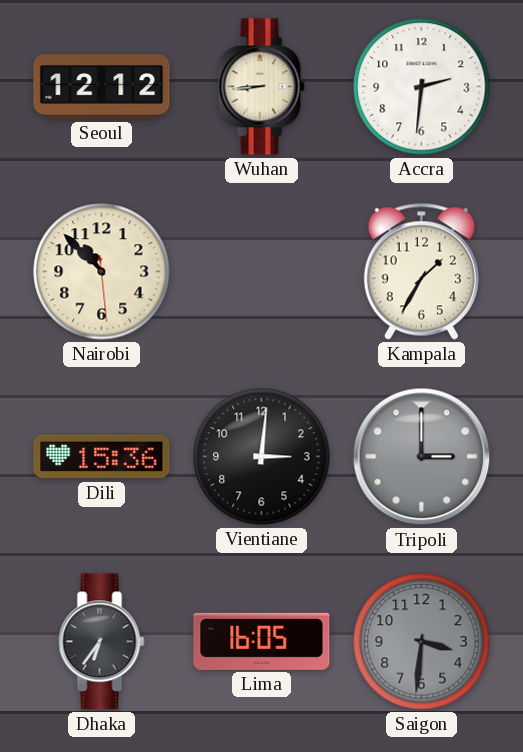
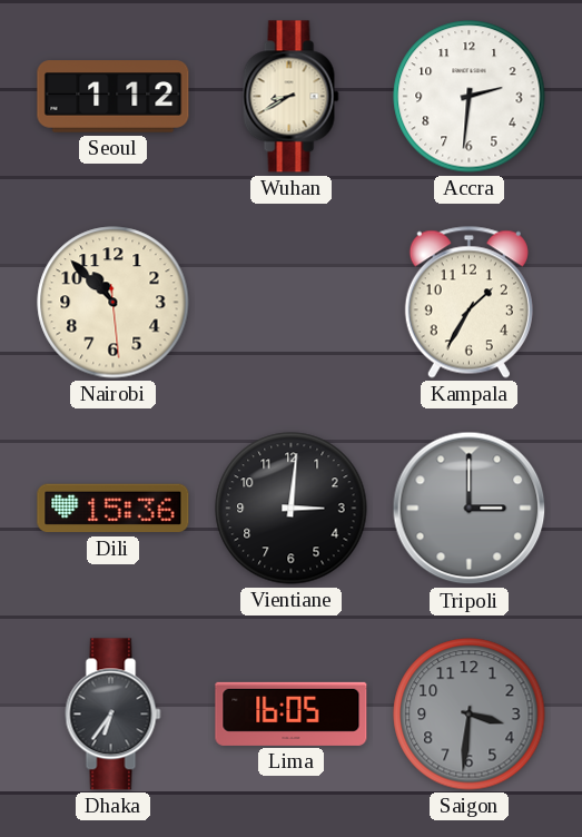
Seoul: 12:12 -> 1:12
Wuhan: 8:44 -> 8:40
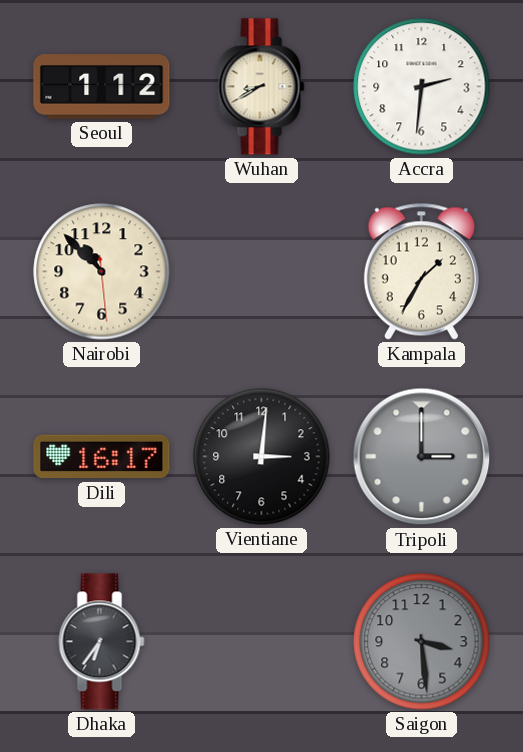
Dili: 15:36 -> 16:17
Lima: 16:05 -> none
Saigon: 3:31 -> 3:29
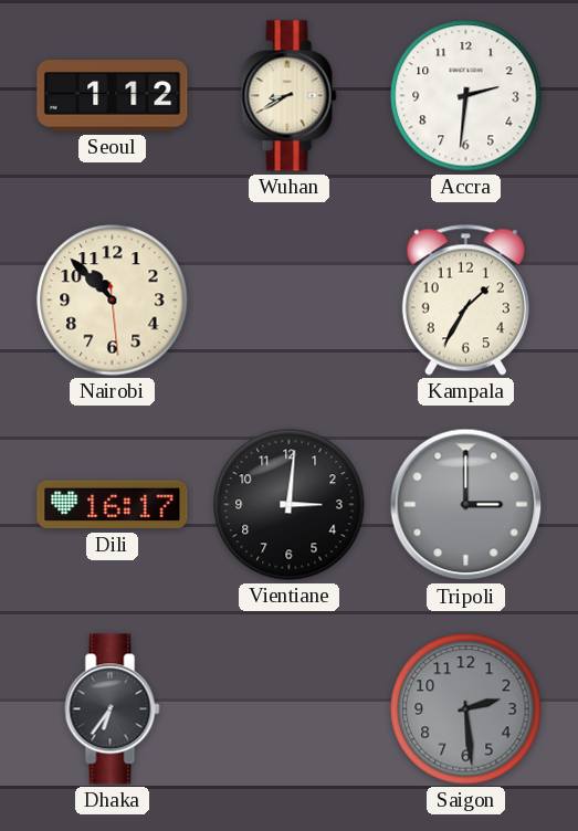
Saigon: 3:29 -> 2:29
